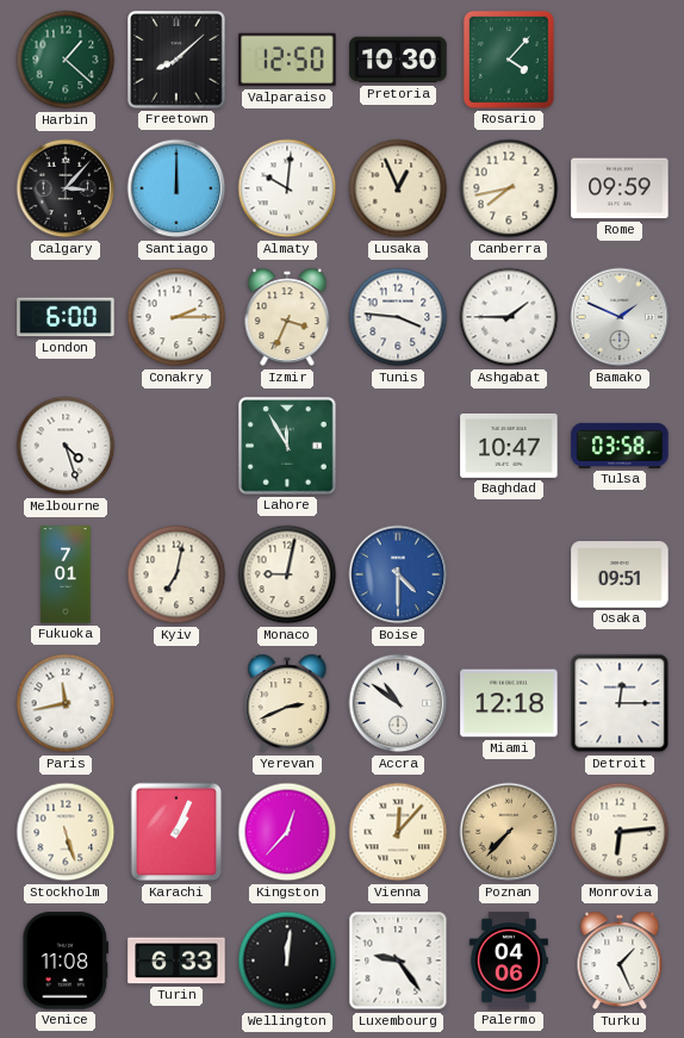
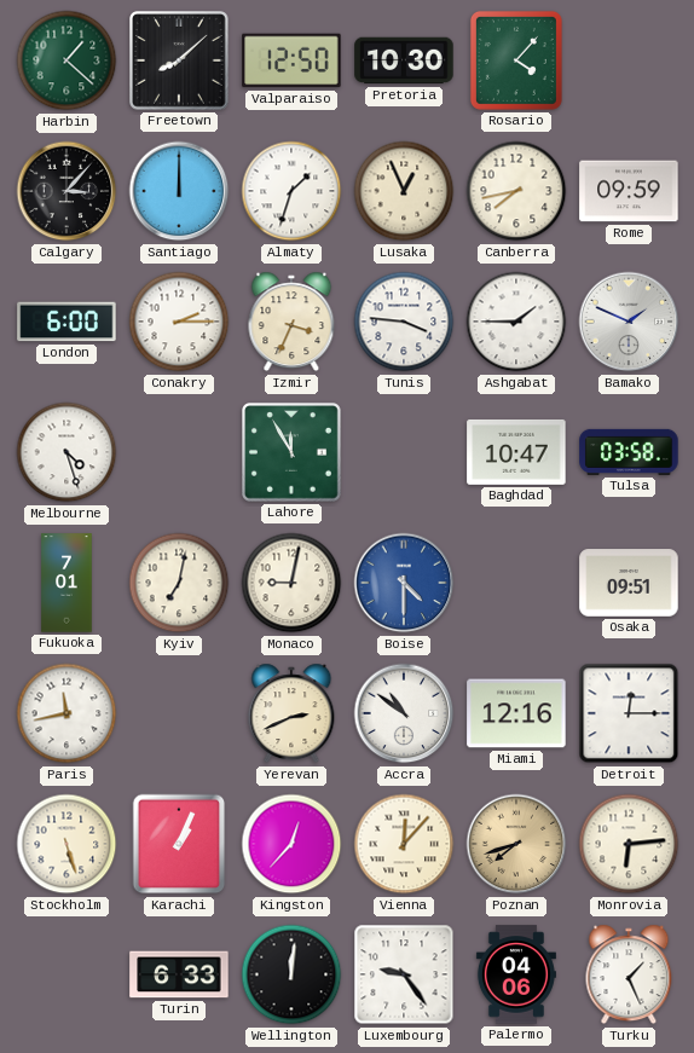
Almaty: 10:01 -> 1:33
Miami: 12:18 -> 12:16
Poznan: 7:37 -> 7:42
Venice: 11:08 -> none
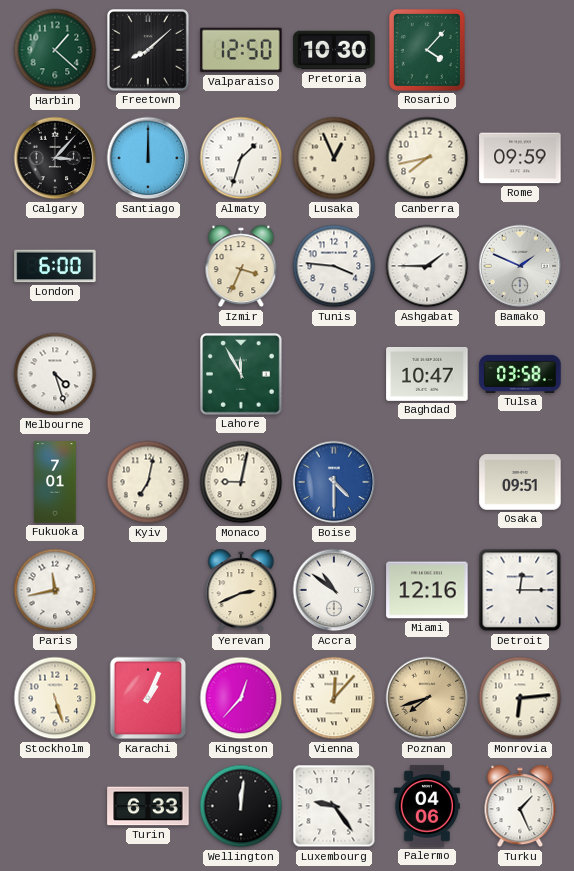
Conakry: 2:15 -> none
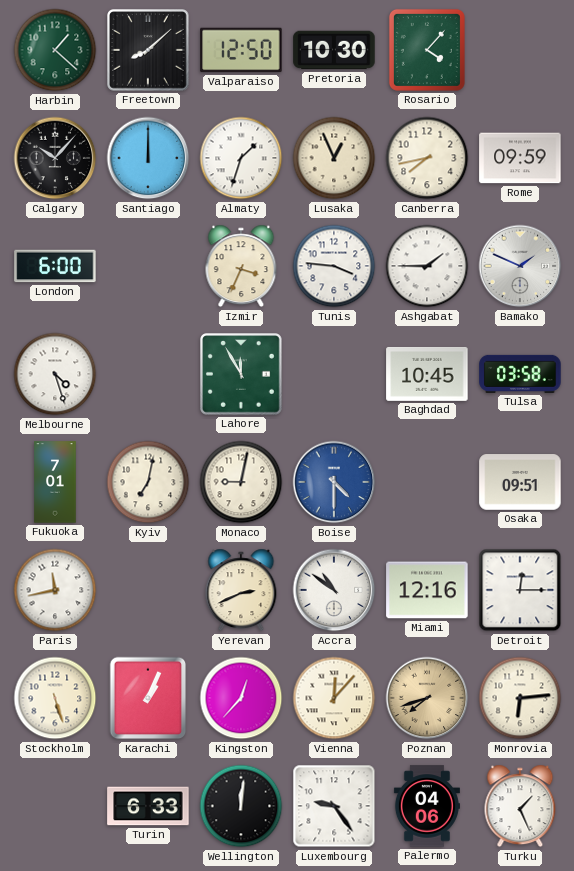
Calgary: 3:07 -> 10:07
Baghdad: 10:47 -> 10:45
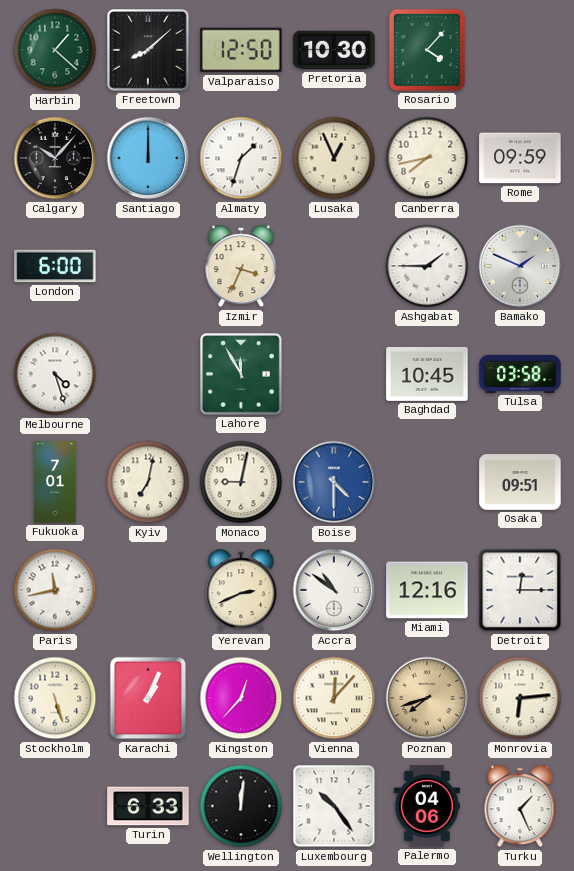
Tunis: 3:46 -> none
Luxembourg: 9:24 -> 10:24
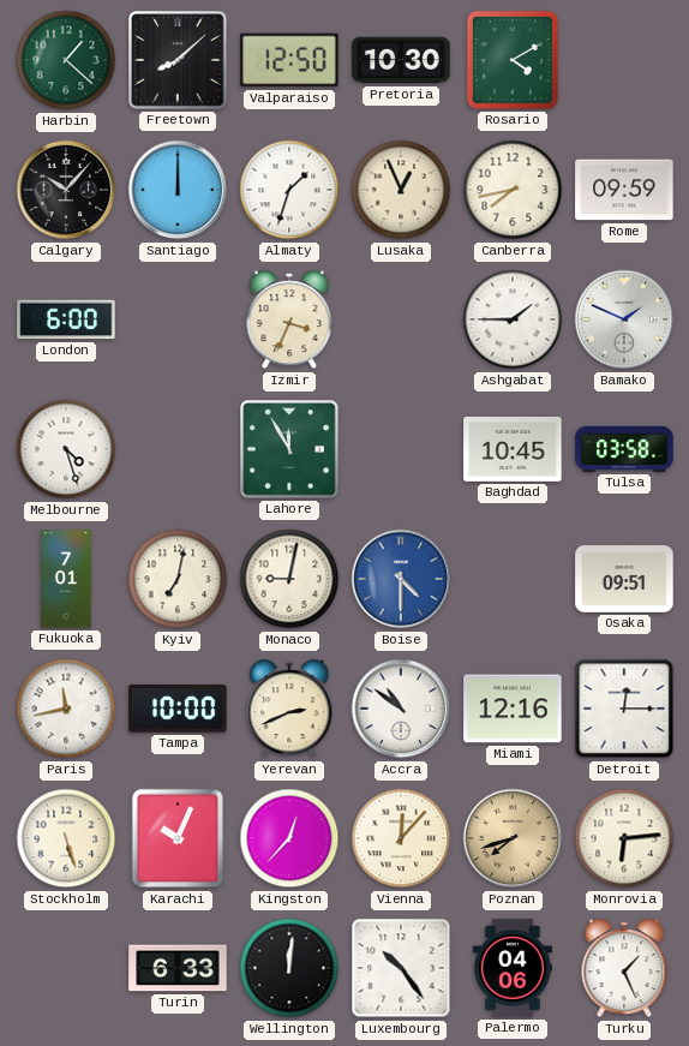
Rosario: 4:07 -> 4:10
Tampa: none -> 10:00
Karachi: 1:04 -> 10:04
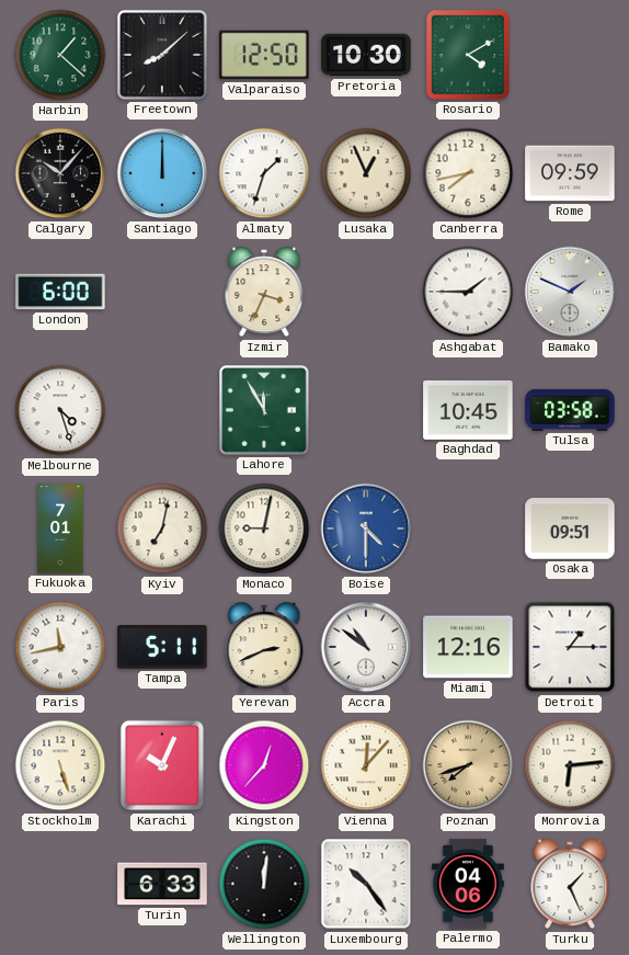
Tampa: 10:00 -> 5:11
Detroit: 12:15 -> 1:15
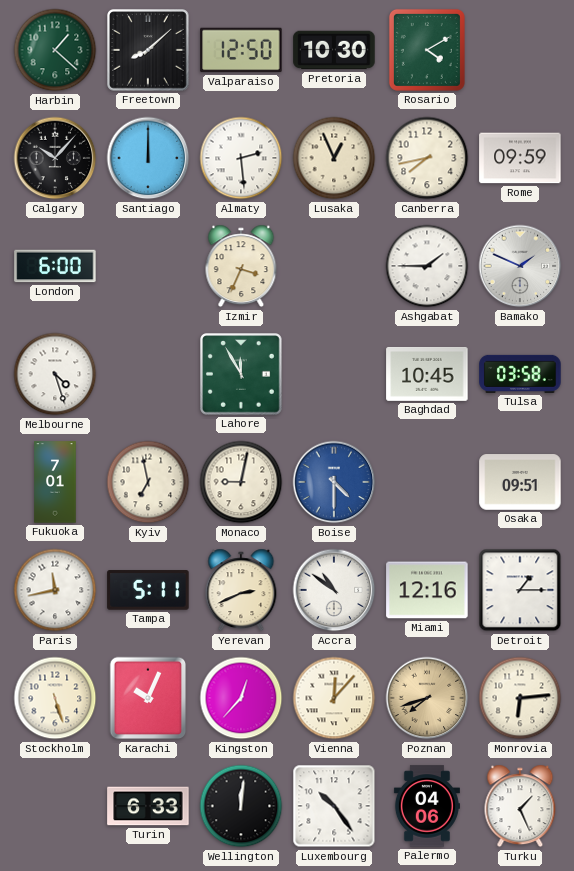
Almaty: 1:33 -> 2:29
Kyiv: 7:02 -> 6:58
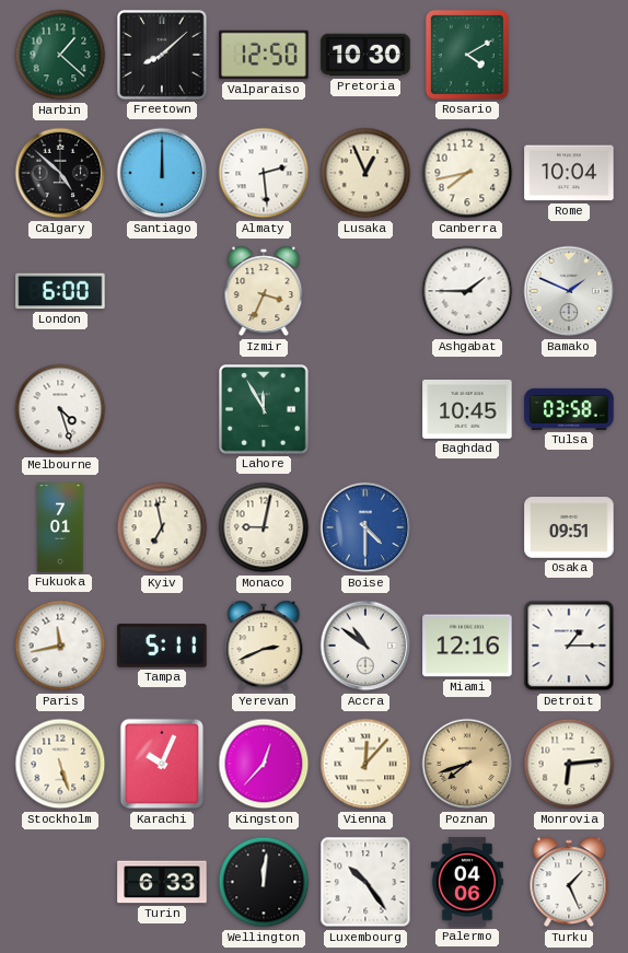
Calgary: 10:07 -> 4:52
Rome: 09:59 -> 10:04
